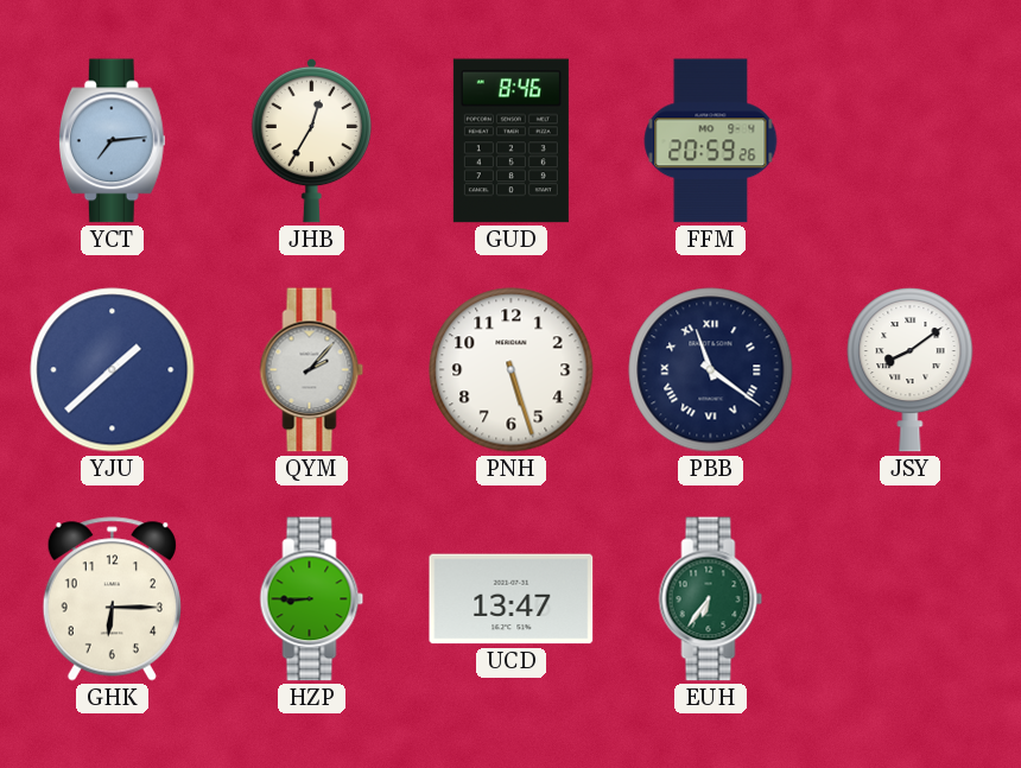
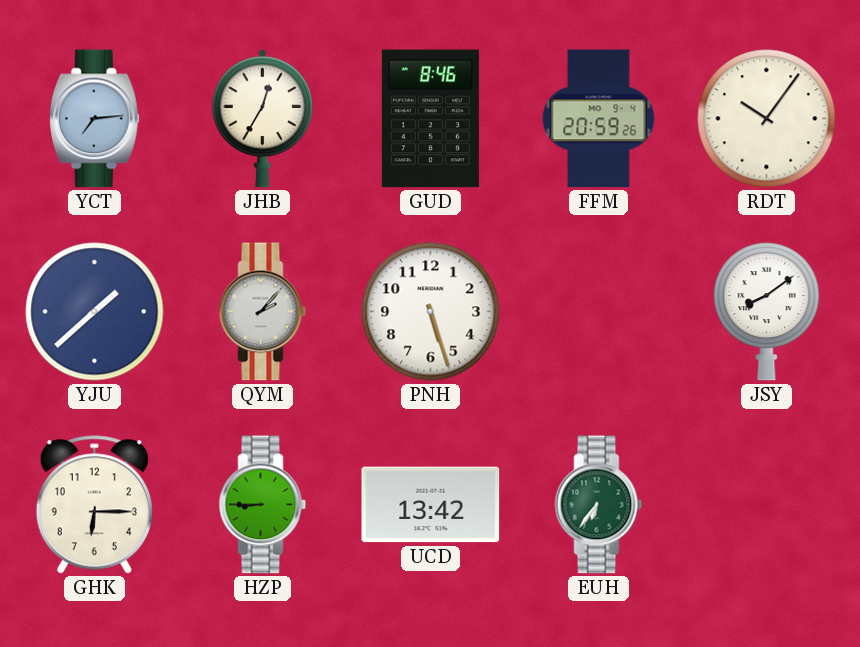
RDT: none -> 10:06
PBB: 11:21 -> none
UCD: 13:47 -> 13:42
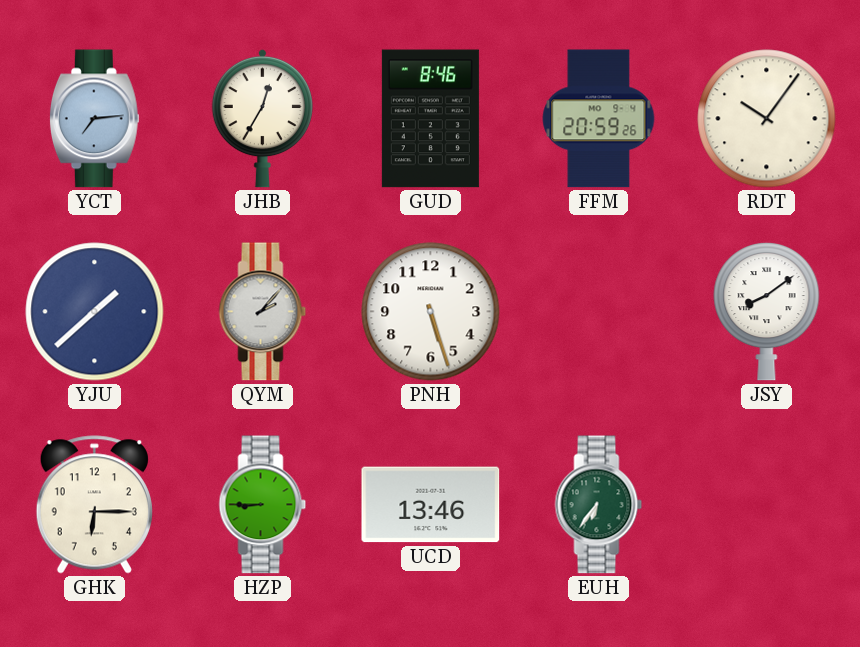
UCD: 13:42 -> 13:46
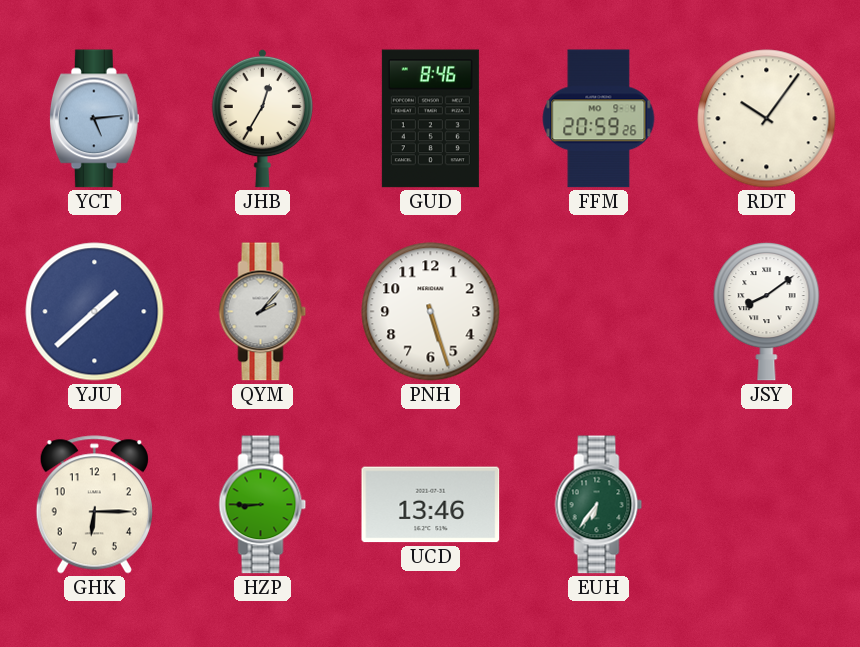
YCT: 7:14 -> 5:14
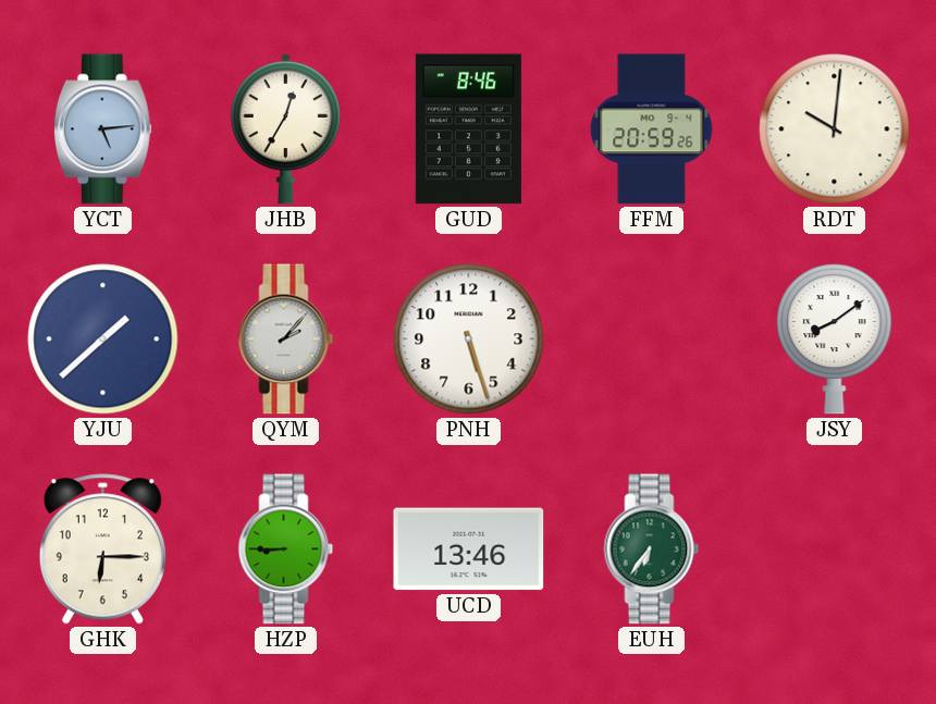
RDT: 10:06 -> 10:01
